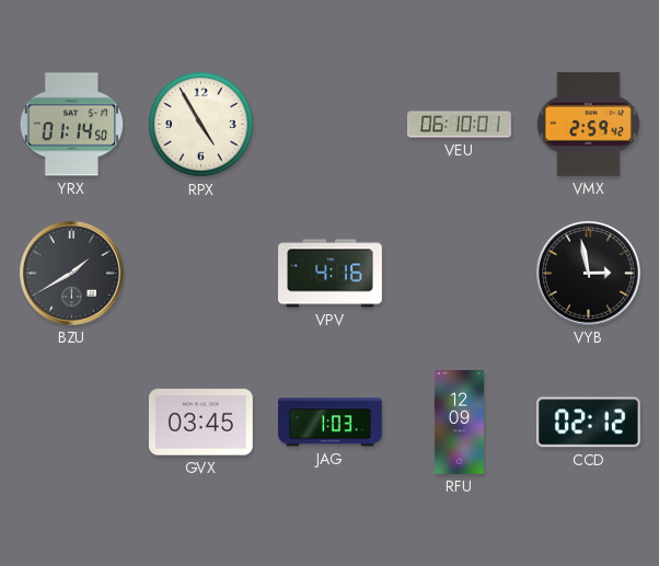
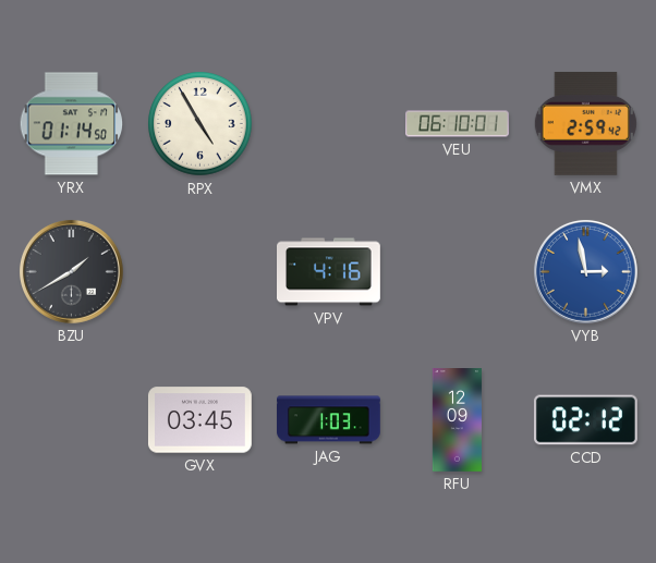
VYB dial: black -> blue
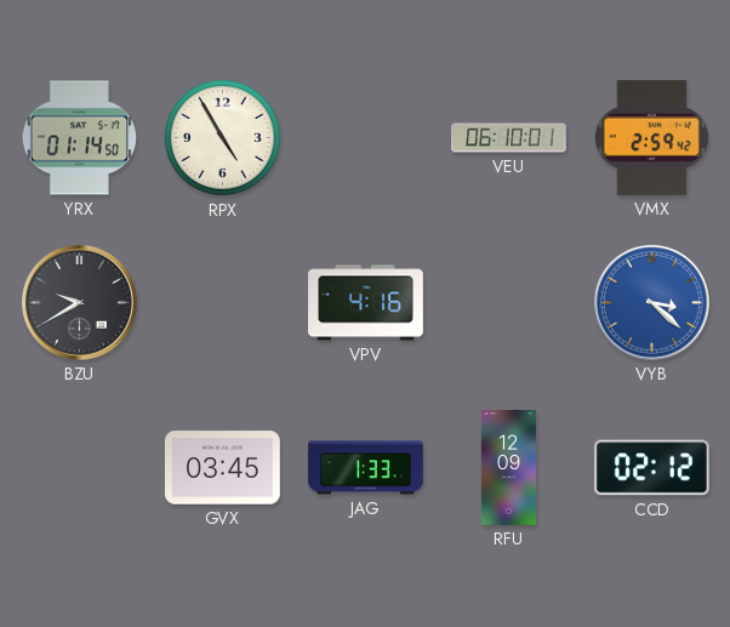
BZU: 1:40 -> 9:40
VYB: 2:58 -> 3:22
JAG: 1:03 -> 1:33
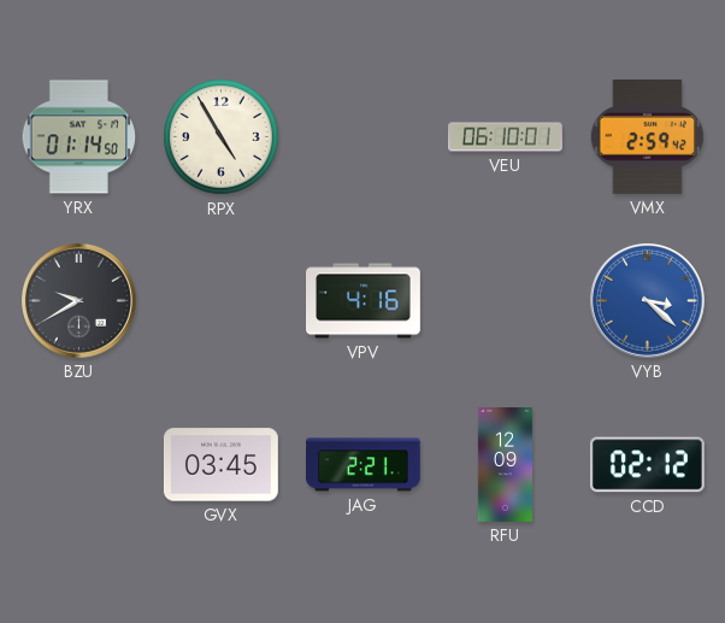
JAG: 1:33 -> 2:21
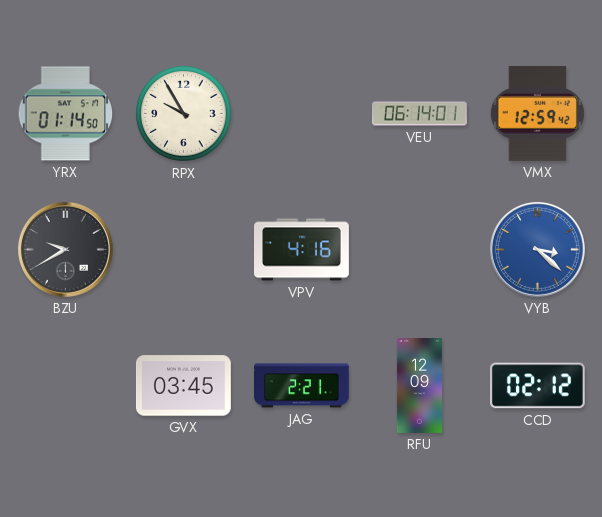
RPX: 4:55 -> 9:55
VEU: 06:10 -> 06:14
VMX: 2:59 -> 12:59
